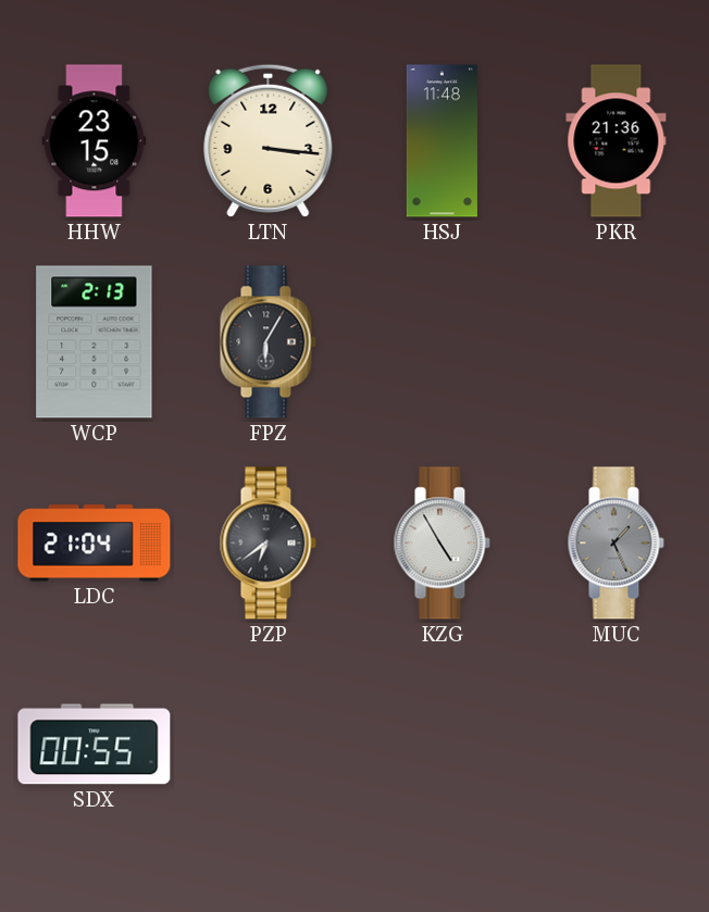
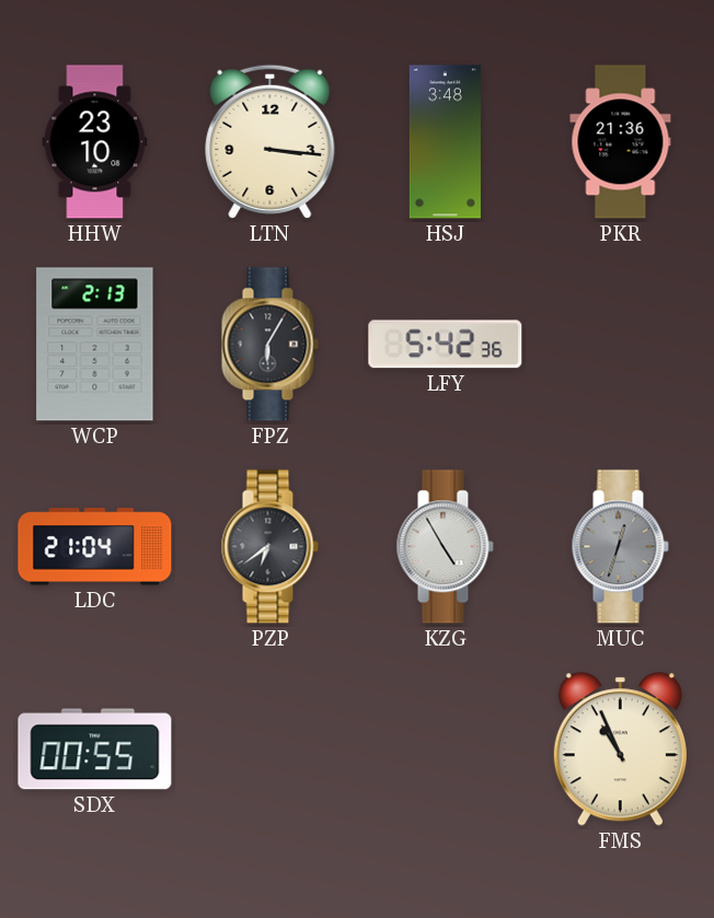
HHW: 23:15 -> 23:10
HSJ: 11:48 -> 3:48
LFY: none -> 5:42
MUC: 1:26 -> 12:33
FMS: none -> 10:56
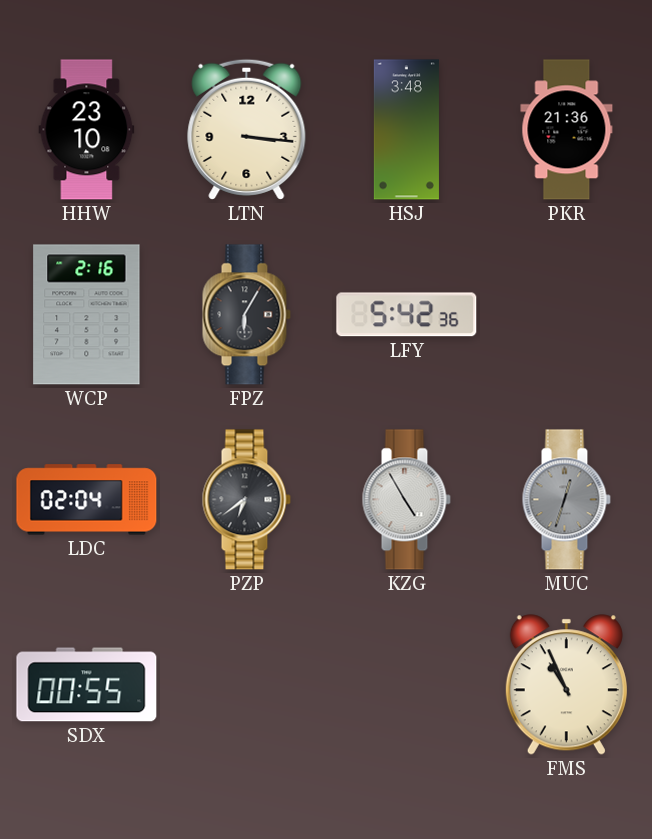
WCP: 2:13 -> 2:16
LDC: 21:04 -> 02:04
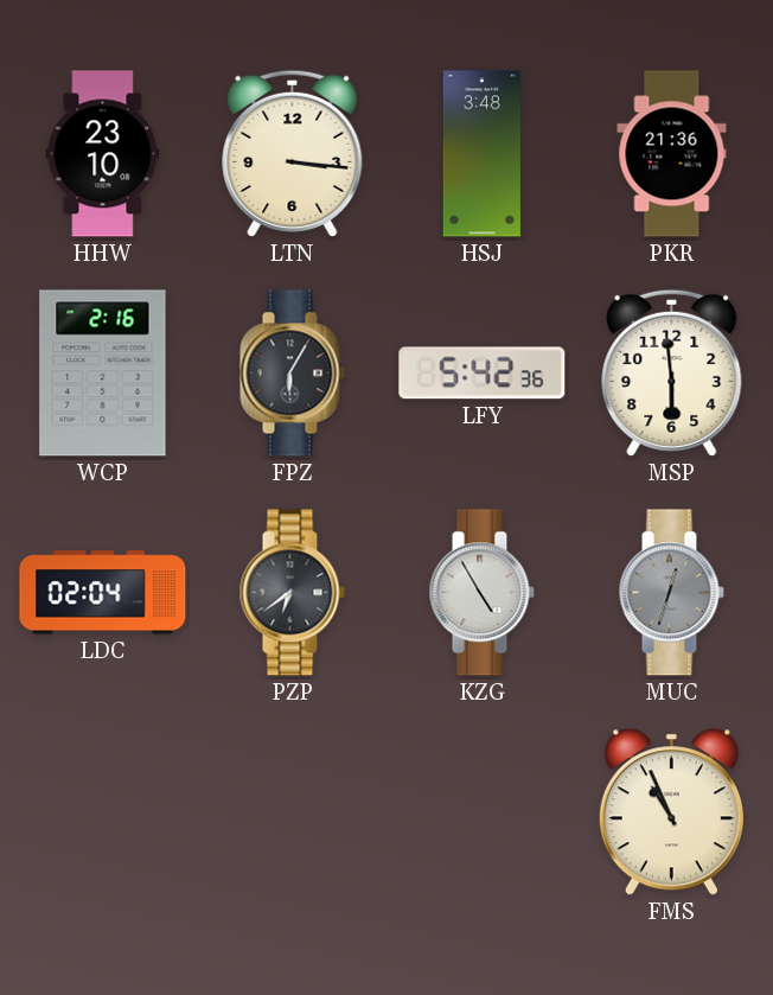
MSP: none -> 5:59
SDX: 00:55 -> none
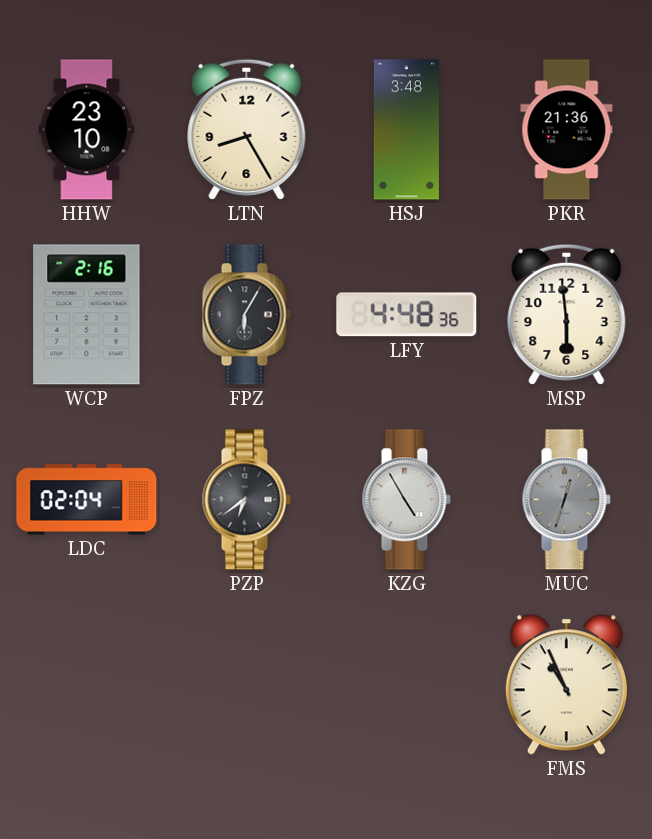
LTN: 3:16 -> 8:25
LFY: 5:42 -> 4:48
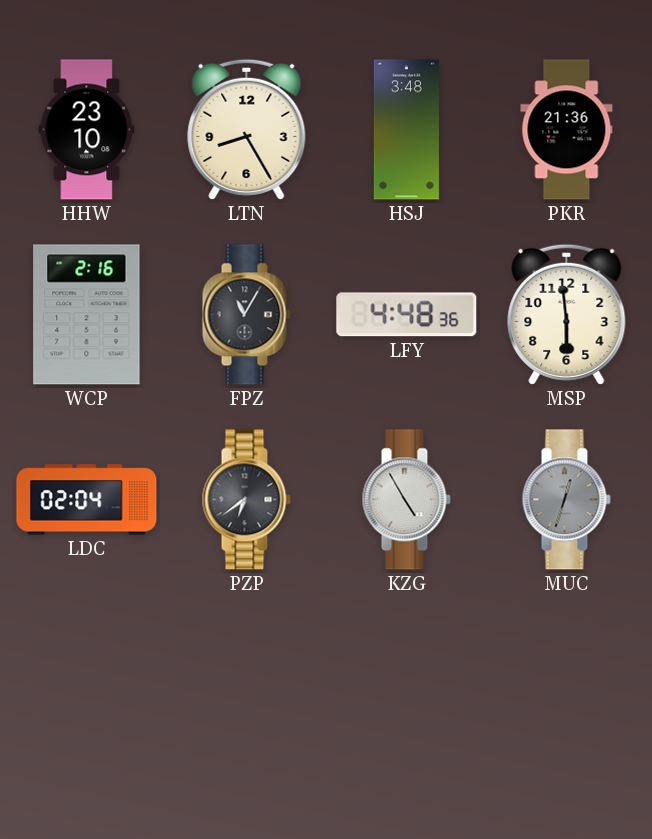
FPZ: 6:05 -> 11:05
FMS: 10:56 -> none
